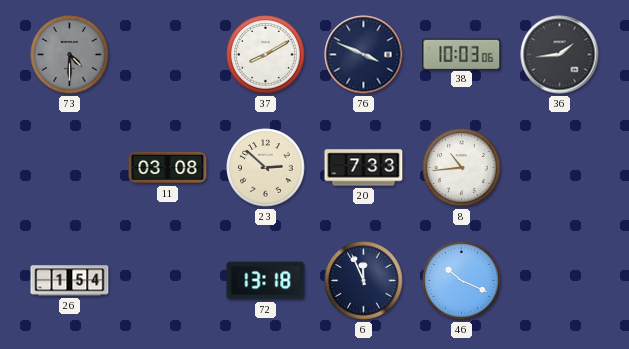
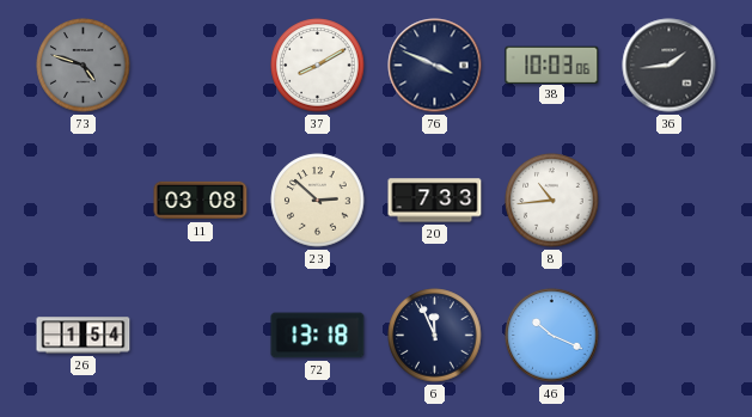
73: 4:30 -> 4:48
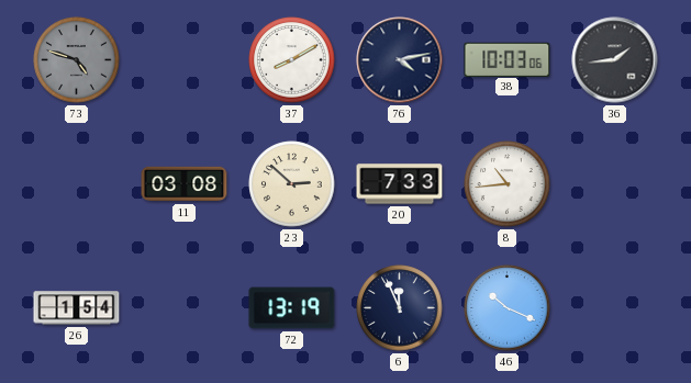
76: 3:49 -> 4:13
72: 13:18 -> 13:19
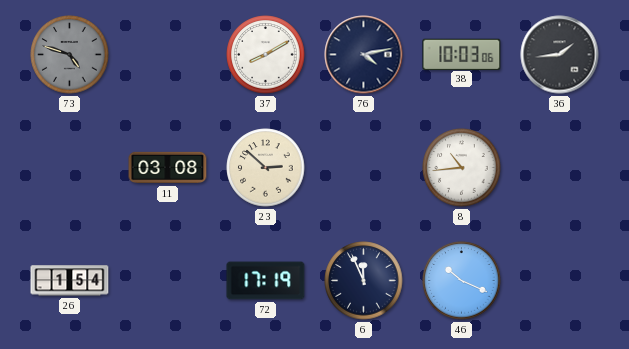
20: 7:33 -> none
72: 13:19 -> 17:19
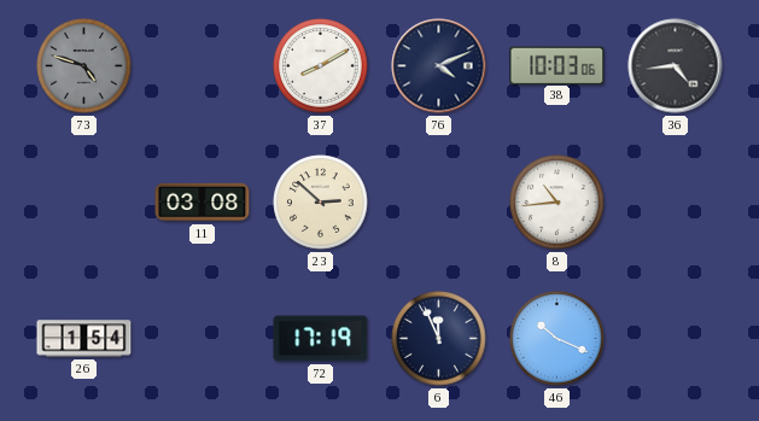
76: 4:13 -> 4:11
36: 1:44 -> 4:44
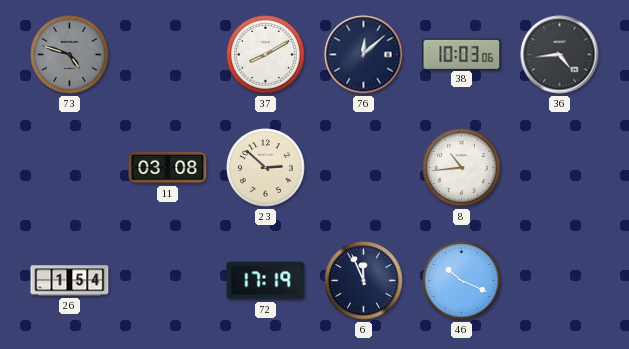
76: 4:11 -> 12:08
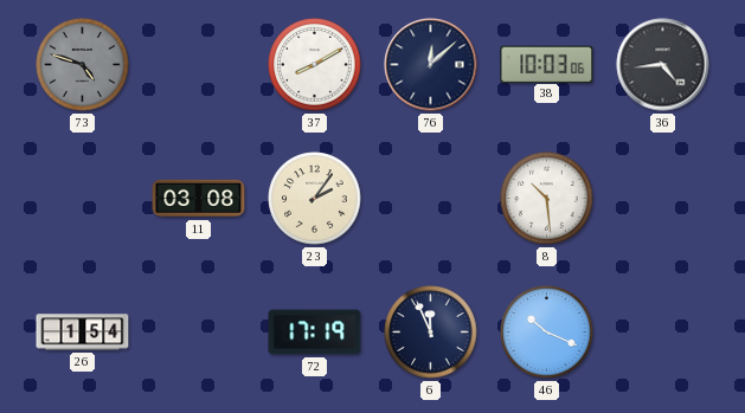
23: 2:52 -> 2:06
8: 10:44 -> 10:29
